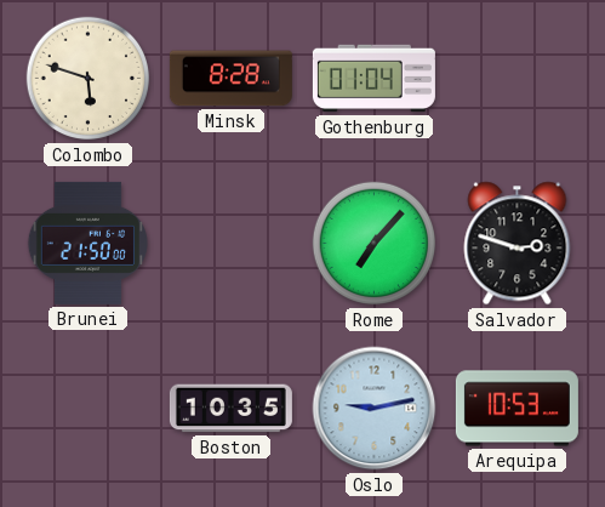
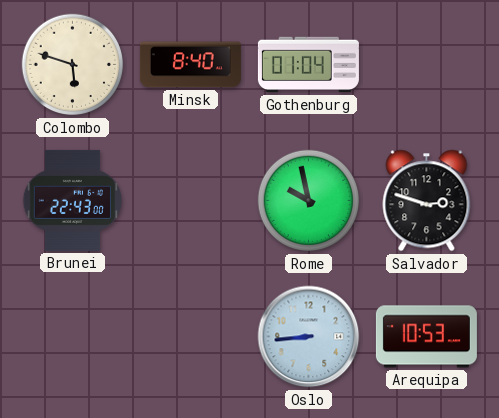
Minsk: 8:28 -> 8:40
Brunei: 21:50 -> 22:43
Rome: 7:07 -> 9:58
Boston: 10:35 -> none
Oslo: 9:13 -> 8:44
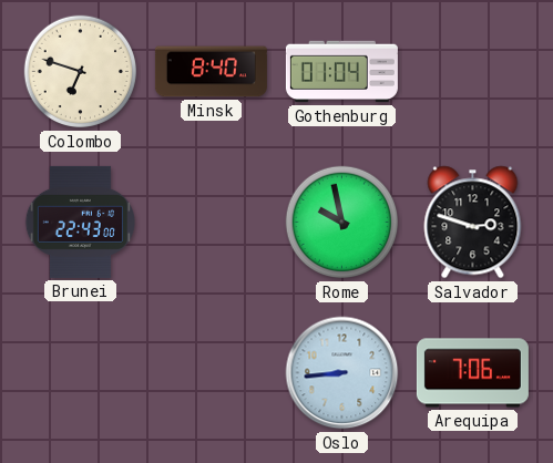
Colombo: 5:48 -> 6:48
Arequipa: 10:53 -> 7:06
